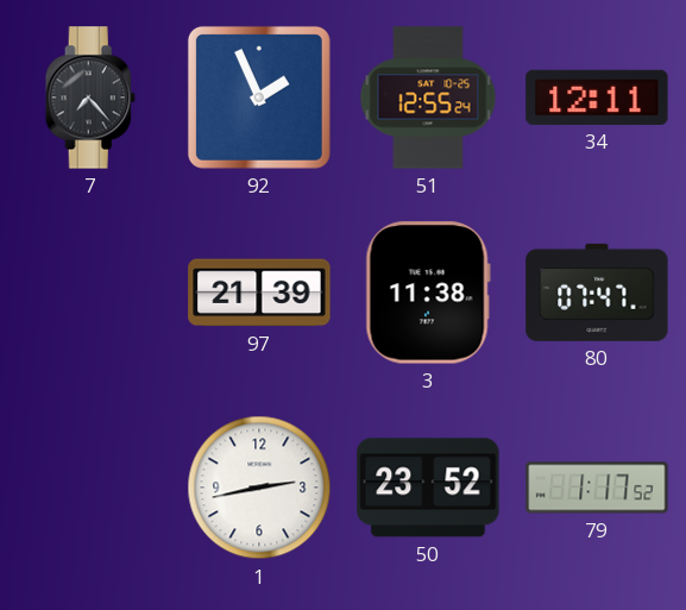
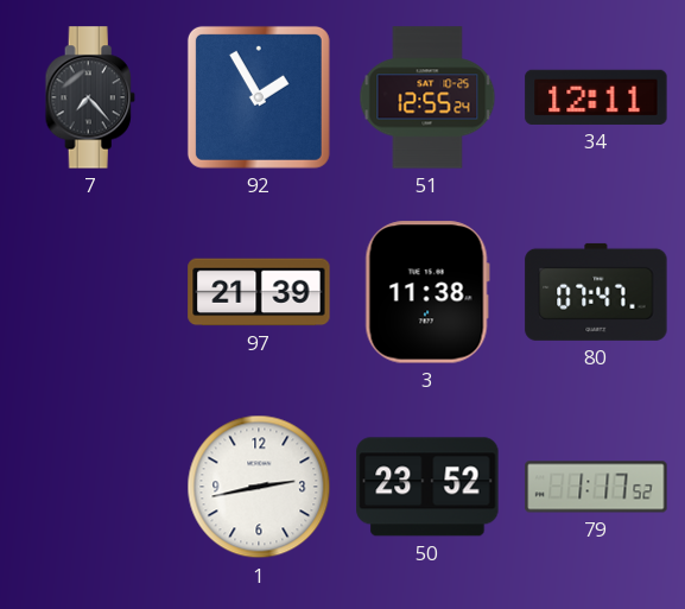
92: 1:56 -> 1:55
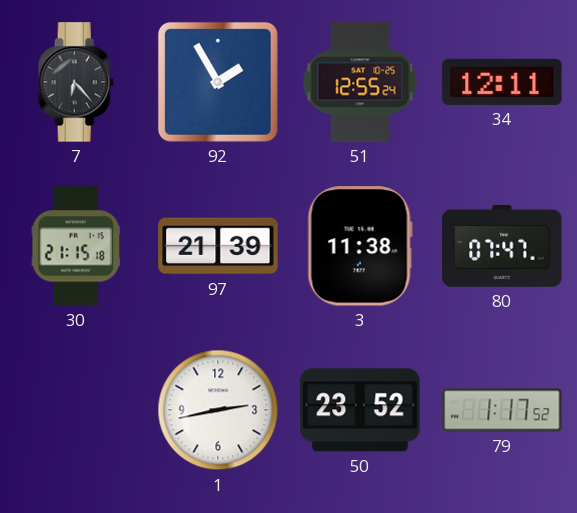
7: 7:23 -> 6:23
30: none -> 21:15
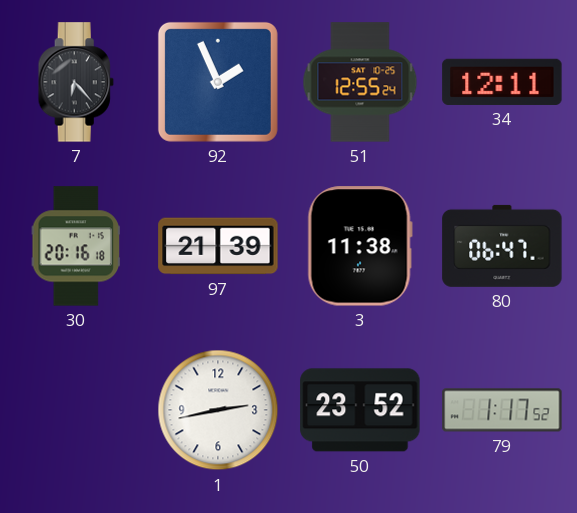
92: 1:55 -> 1:56
30: 21:15 -> 20:16
80: 07:47 -> 06:47
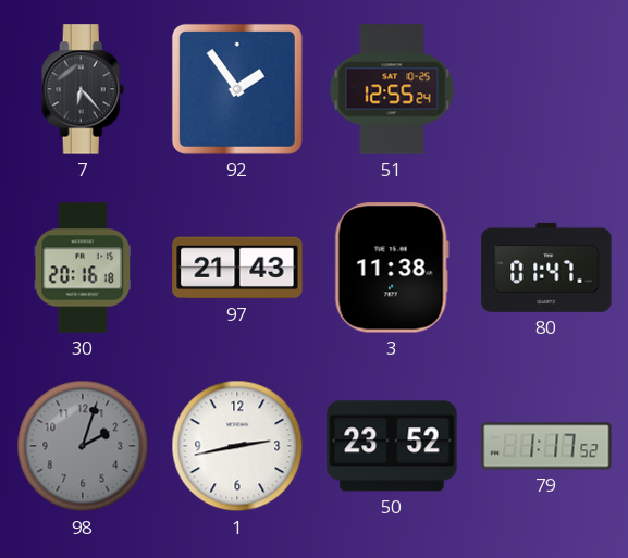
92: 1:56 -> 1:54
34: 12:11 -> none
97: 21:39 -> 21:43
80: 06:47 -> 01:47
98: none -> 2:03
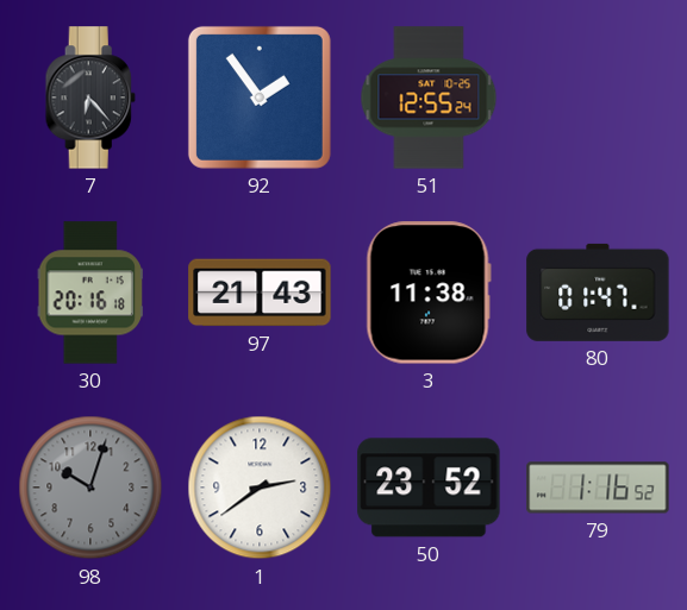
98: 2:03 -> 10:03
1: 2:43 -> 2:39
79: 1:17 -> 1:16
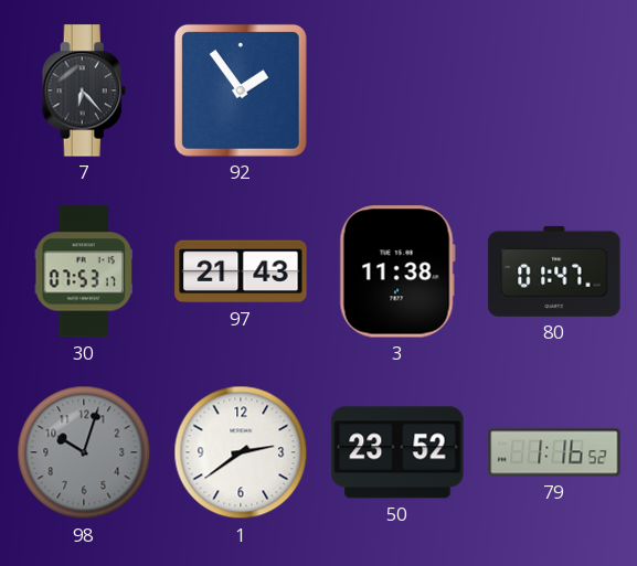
51: 12:55 -> none
30: 20:16 -> 07:53
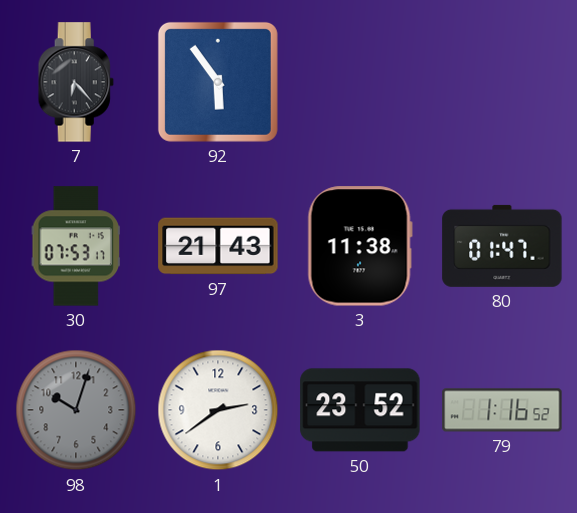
92: 1:54 -> 5:54
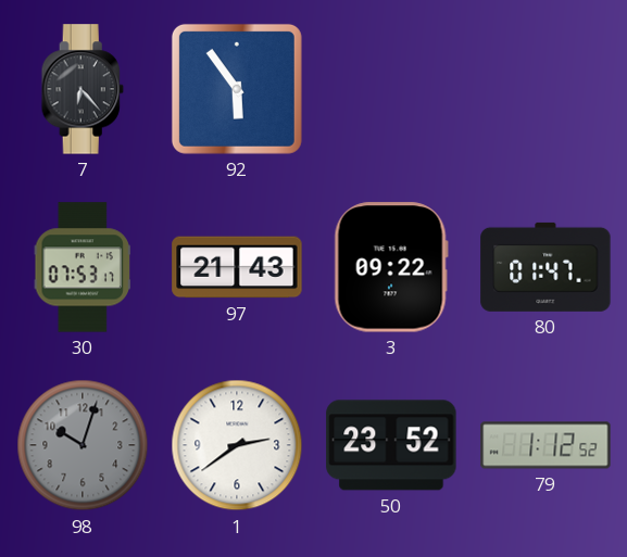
3: 11:38 -> 09:22
79: 1:16 -> 1:12
